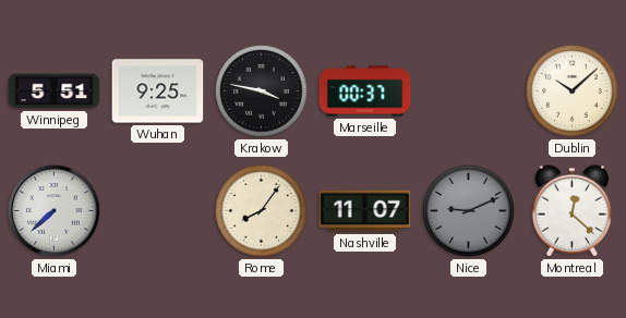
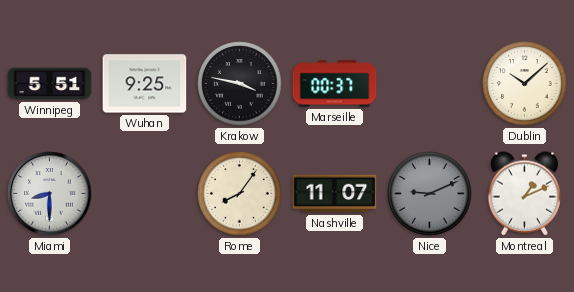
Miami: 7:38 -> 8:30
Montreal: 12:22 -> 1:11
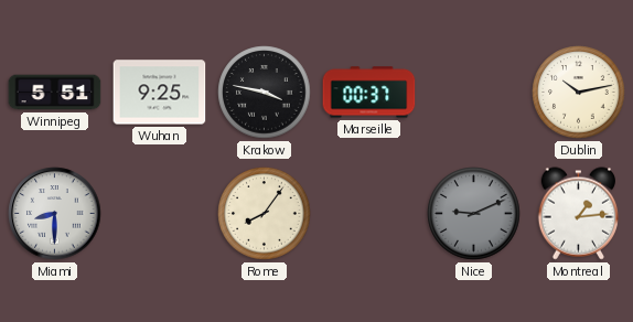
Dublin: 10:08 -> 10:13
Nashville: 11:07 -> none
Montreal: 1:11 -> 1:14
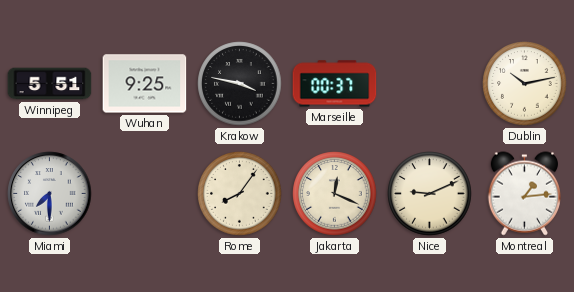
Miami: 8:30 -> 7:30
Jakarta: none -> 12:19
Nice dial: grey -> cream
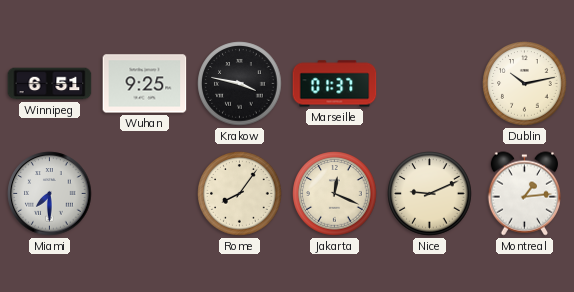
Winnipeg: 5:51 -> 6:51
Marseille: 00:37 -> 01:37
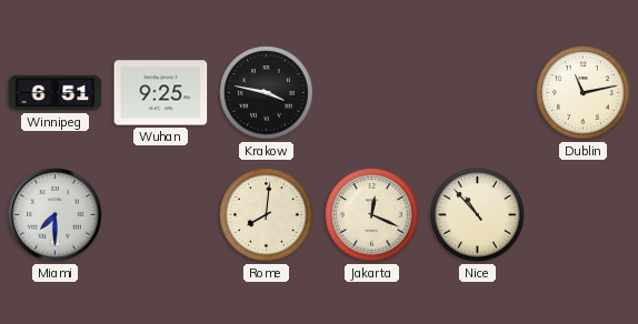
Marseille: 01:37 -> none
Dublin: 10:13 -> 11:13
Rome: 8:06 -> 8:01
Nice: 9:11 -> 10:53
Montreal: 1:14 -> none
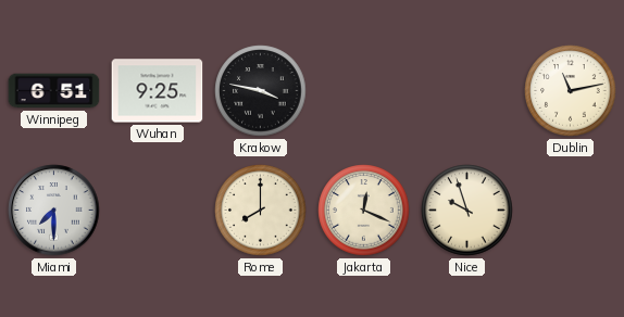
Rome: 8:01 -> 8:00
Nice: 10:53 -> 9:57
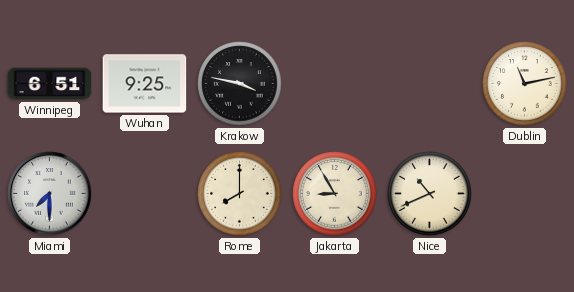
Jakarta: 12:19 -> 8:55
Nice: 9:57 -> 10:41
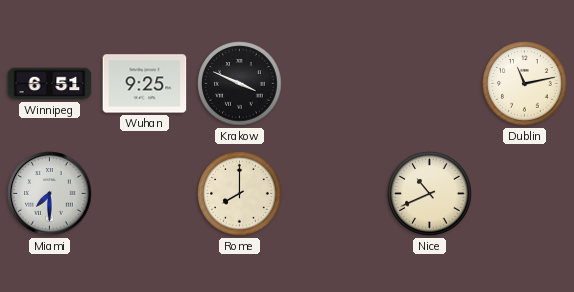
Krakow: 3:47 -> 3:49
Jakarta: 8:55 -> none
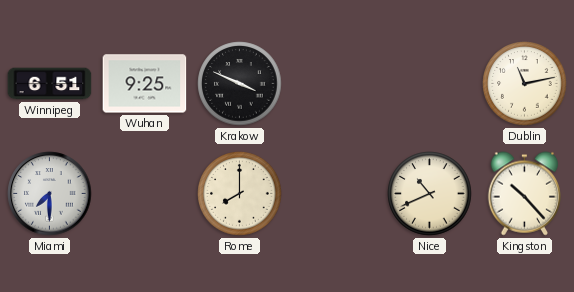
Kingston: none -> 10:23
